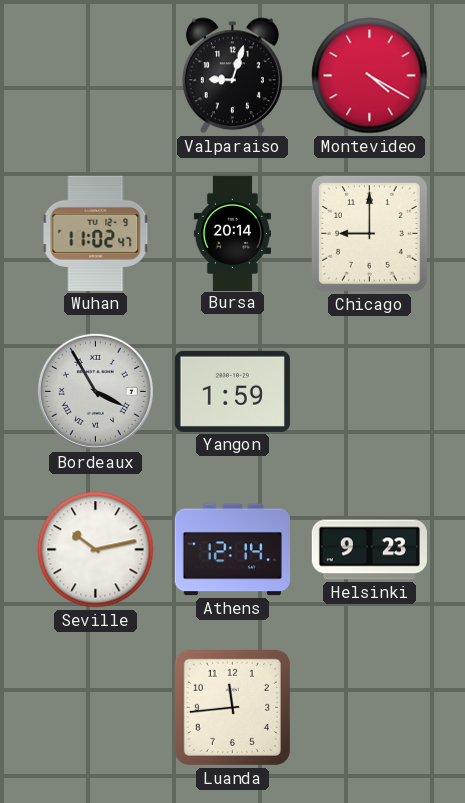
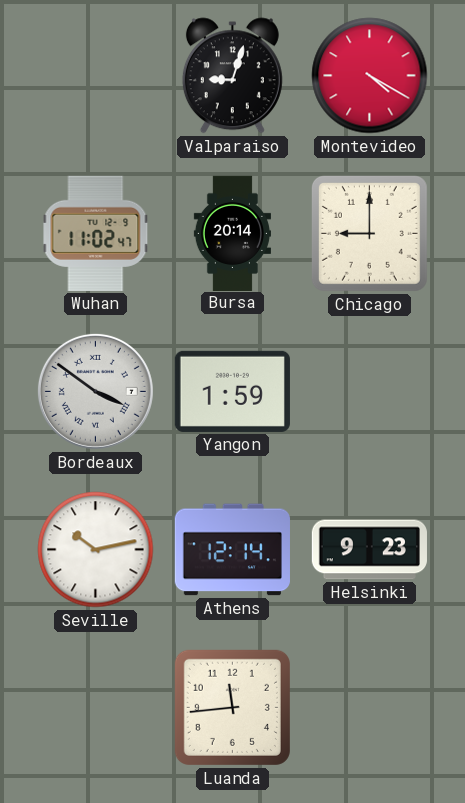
Bordeaux: 3:55 -> 3:51
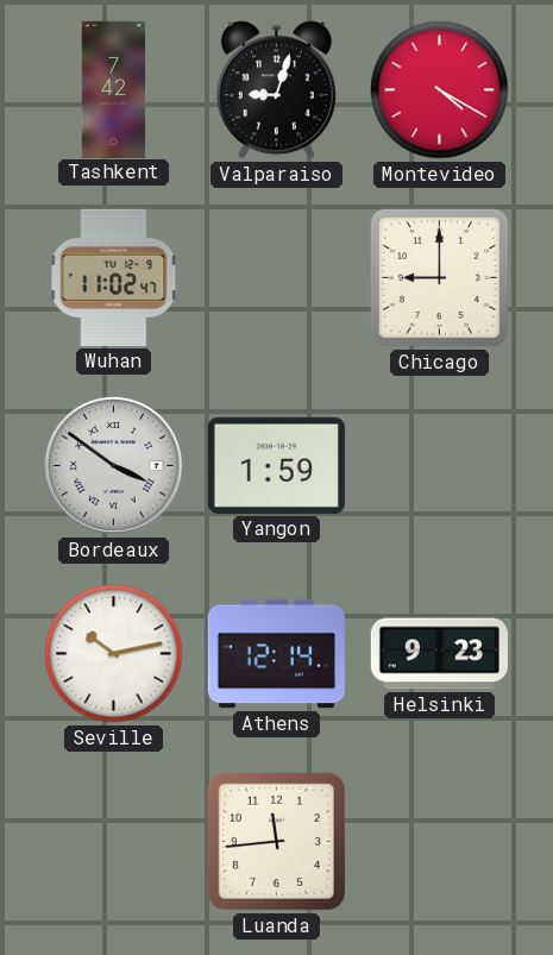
Tashkent: none -> 7:42
Bursa: 20:14 -> none
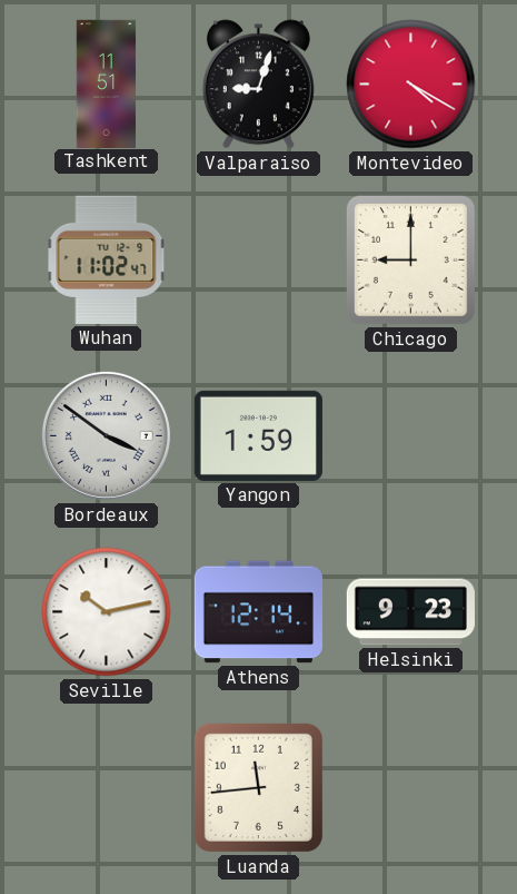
Tashkent: 7:42 -> 11:51
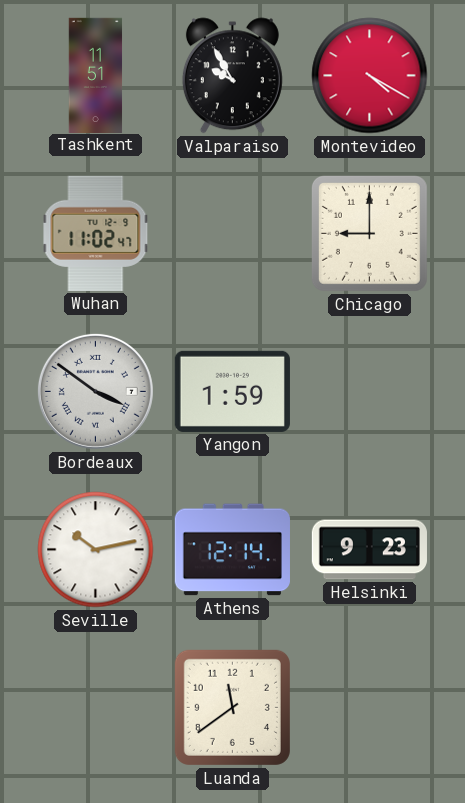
Valparaiso: 9:03 -> 9:55
Luanda: 11:44 -> 11:39
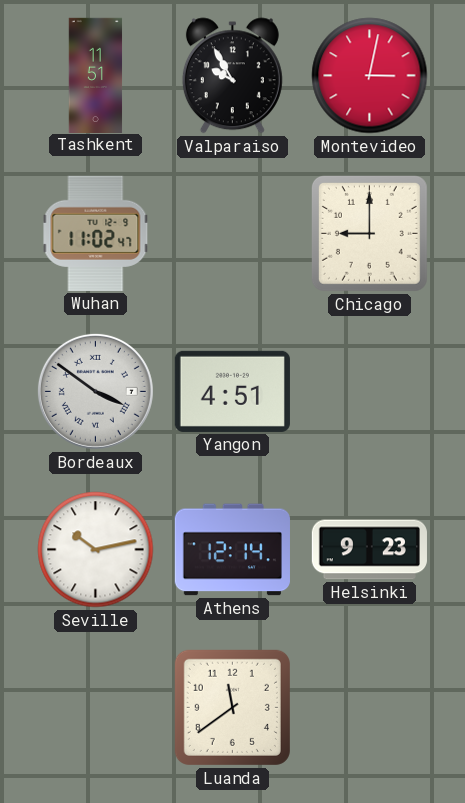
Montevideo: 4:20 -> 3:02
Yangon: 1:59 -> 4:51
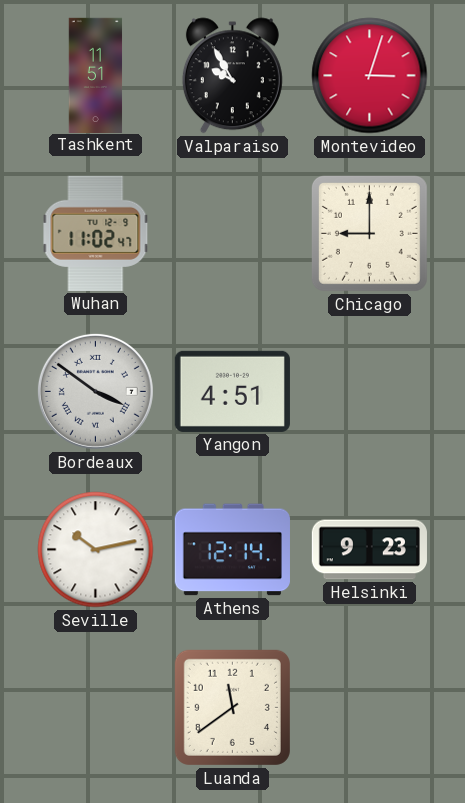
Montevideo: 3:02 -> 3:03
